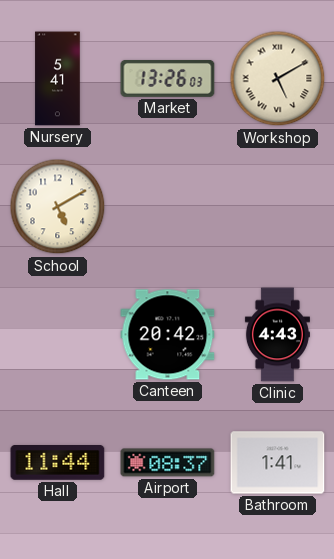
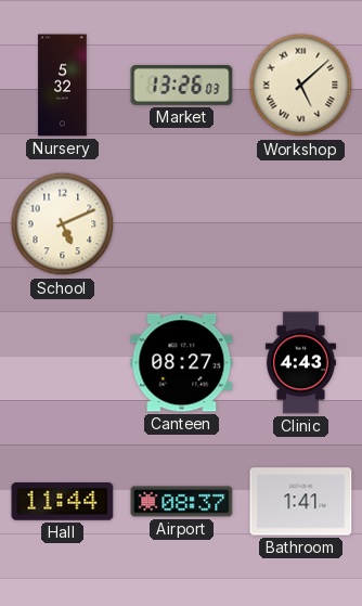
Nursery: 5:41 -> 5:32
Workshop: 5:10 -> 5:08
School: 5:10 -> 5:11
Canteen: 20:42 -> 08:27
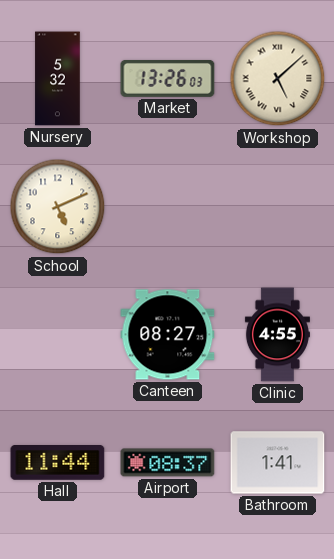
Clinic: 4:43 -> 4:55
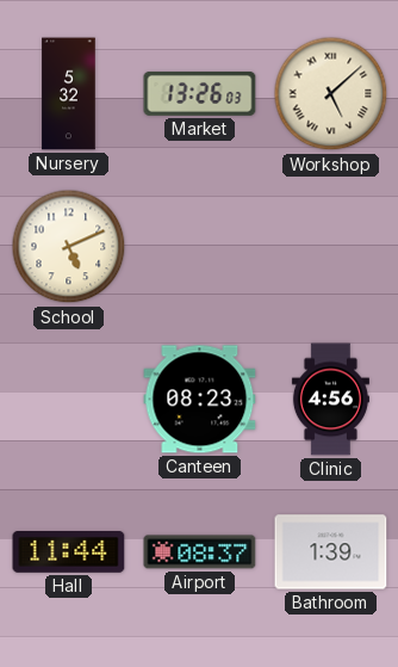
Canteen: 08:27 -> 08:23
Clinic: 4:55 -> 4:56
Bathroom: 1:41 -> 1:39
